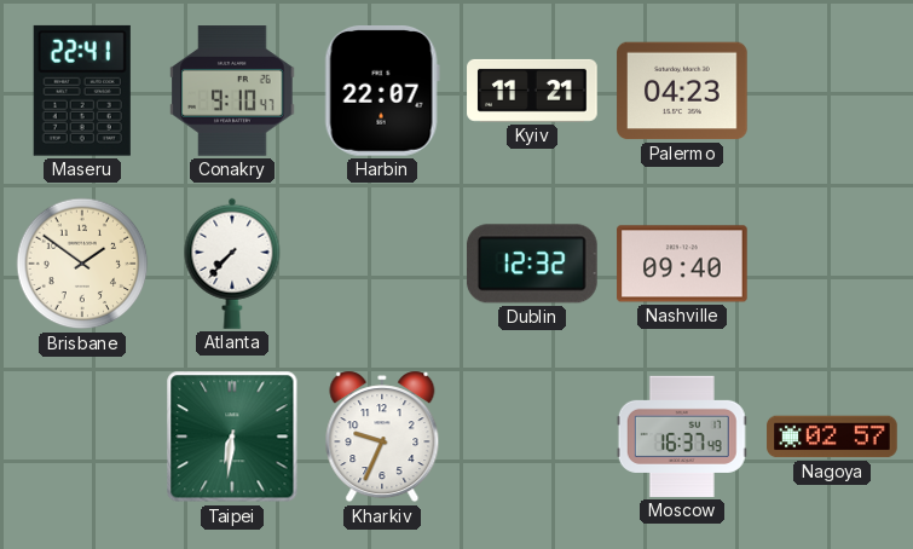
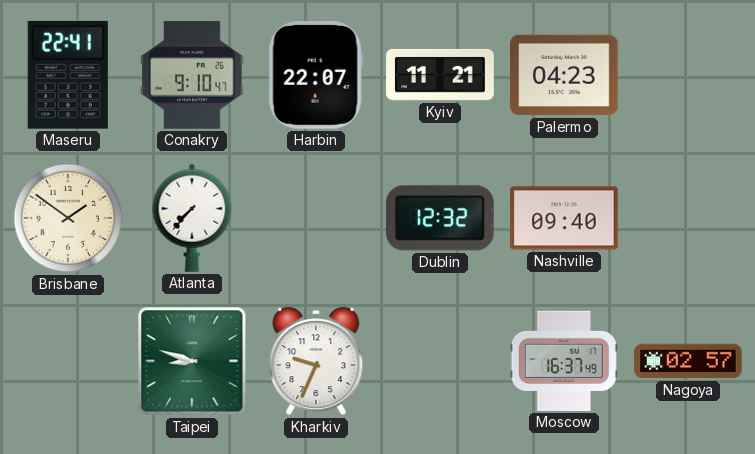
Taipei: 6:31 -> 8:48
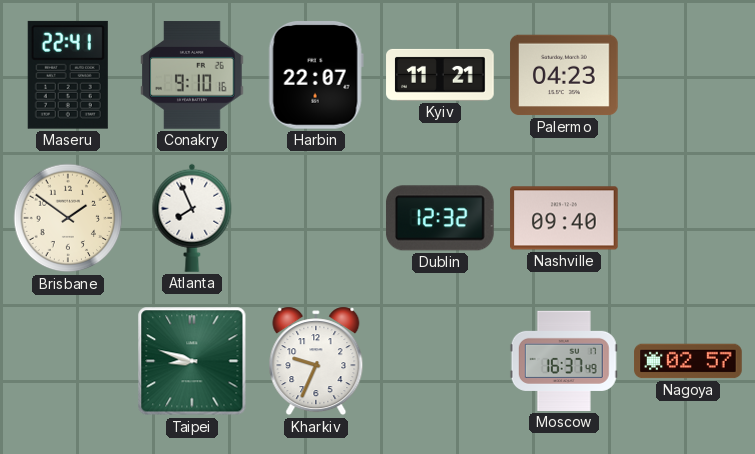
Conakry: 9:10:47 -> 9:10:16
Atlanta: 7:37 -> 7:56
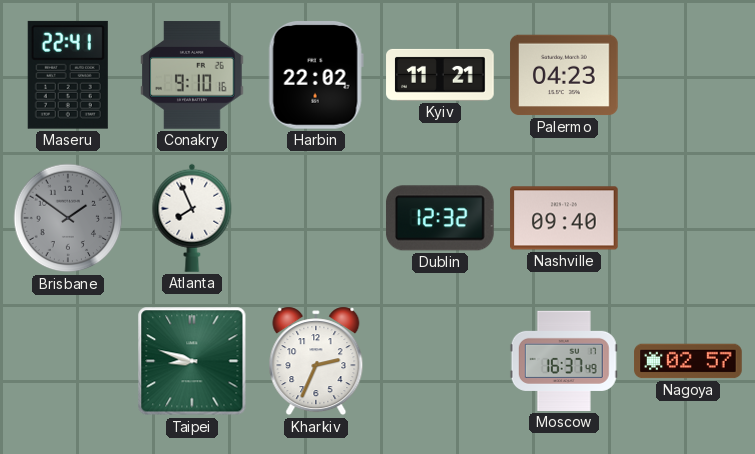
Harbin: 22:07 -> 22:02
Brisbane dial: cream -> grey
Kharkiv: 9:34 -> 2:34
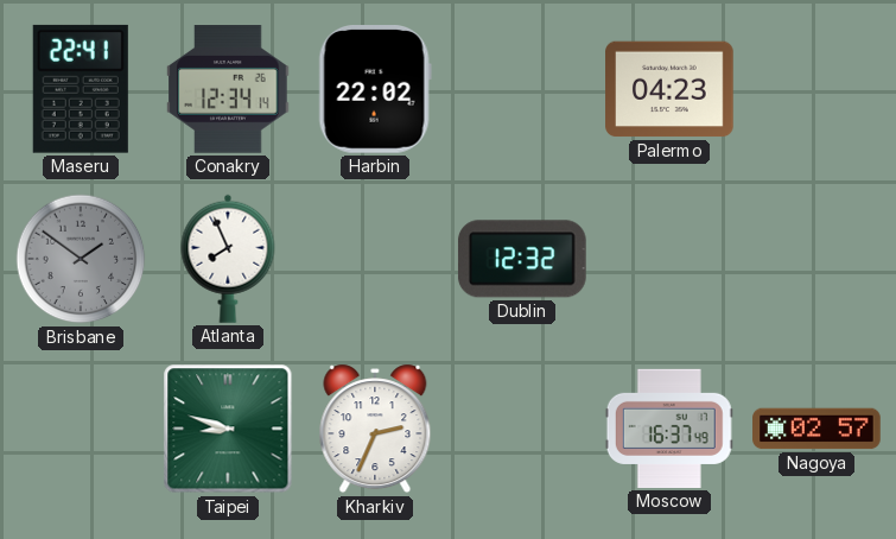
Conakry: 9:10 -> 12:34
Kyiv: 11:21 -> none
Nashville: 09:40 -> none
